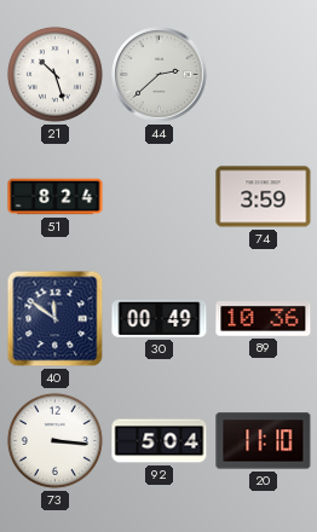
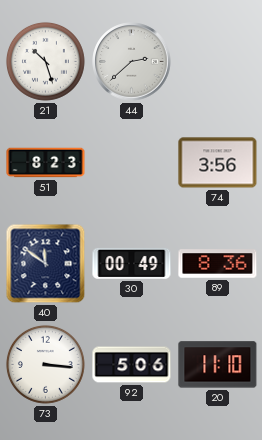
51: 8:24 -> 8:23
74: 3:59 -> 3:56
89: 10:36 -> 8:36
92: 5:04 -> 5:06
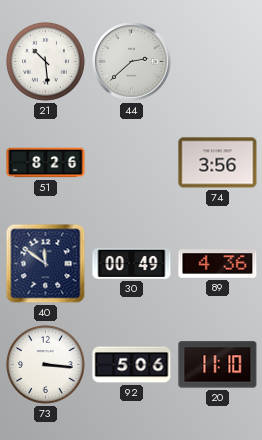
21: 10:27 -> 10:29
51: 8:23 -> 8:26
89: 8:36 -> 4:36
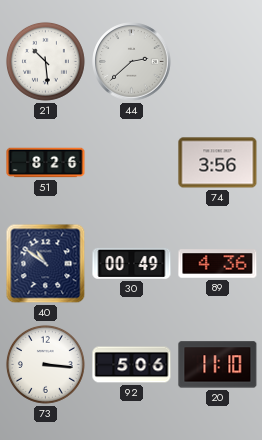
40: 11:51 -> 10:51
